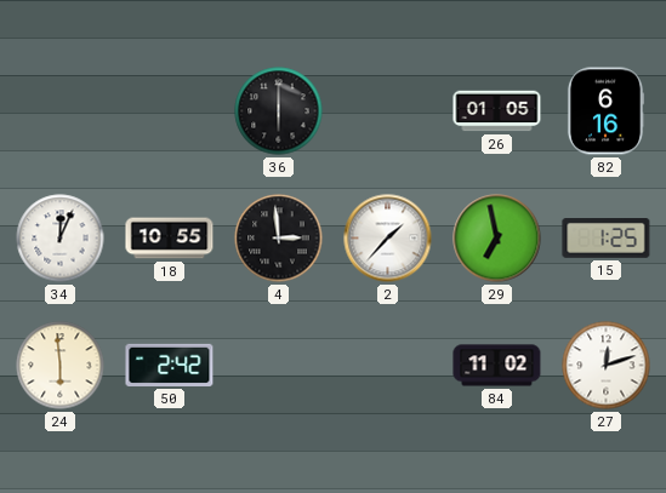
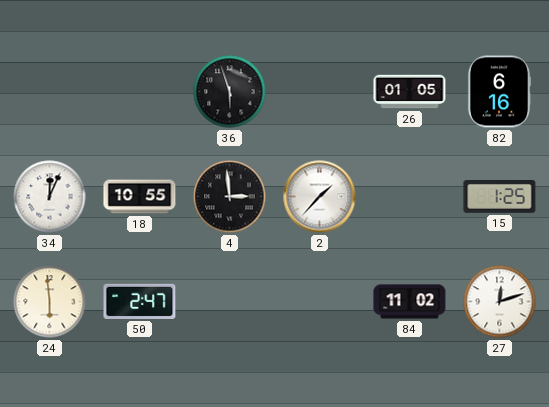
36: 6:00 -> 5:57
29: 6:58 -> none
50: 2:42 -> 2:47
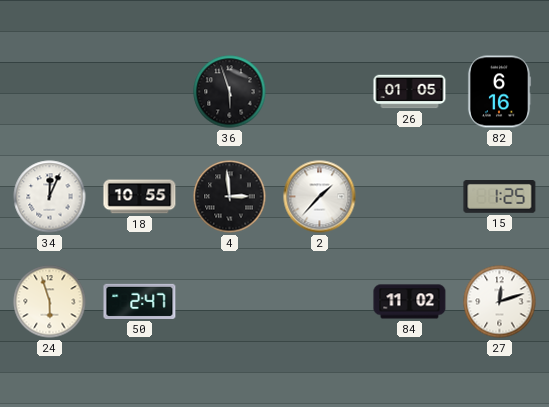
24: 5:59 -> 5:57
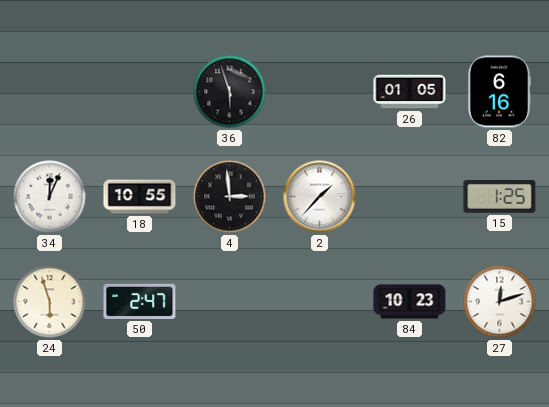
84: 11:02 -> 10:23
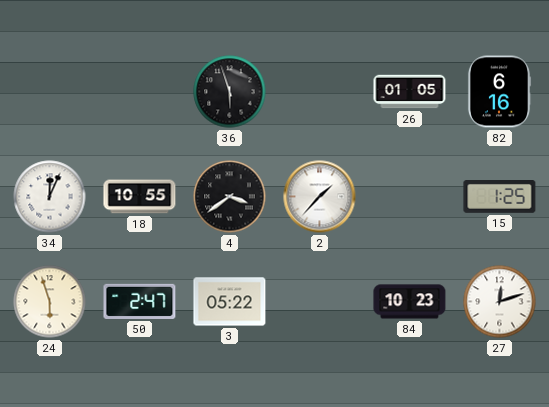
4: 2:59 -> 3:39
3: none -> 05:22
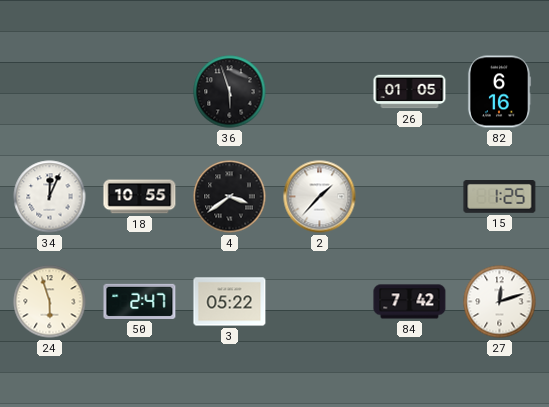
84: 10:23 -> 7:42
